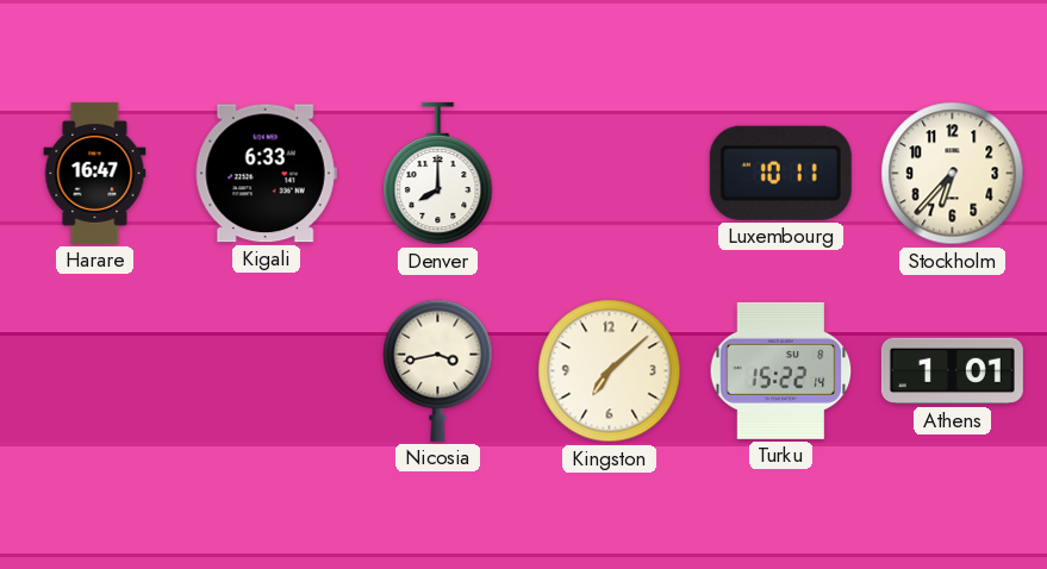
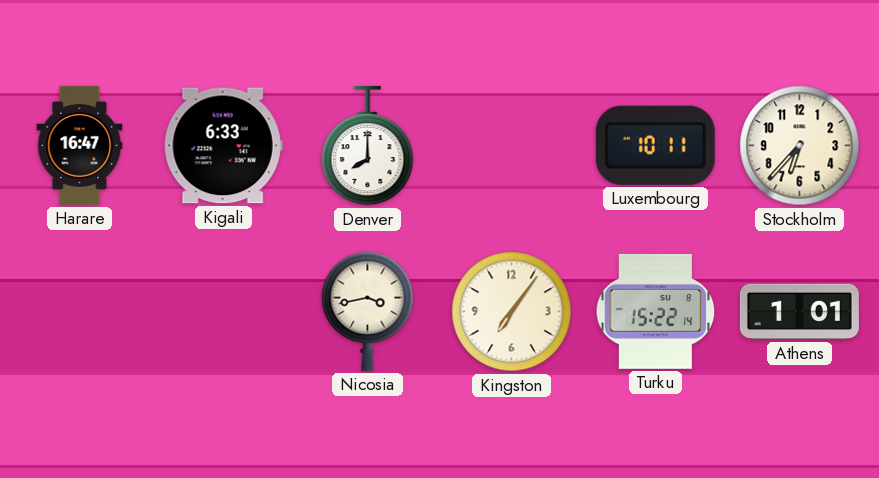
Kingston: 7:08 -> 7:06
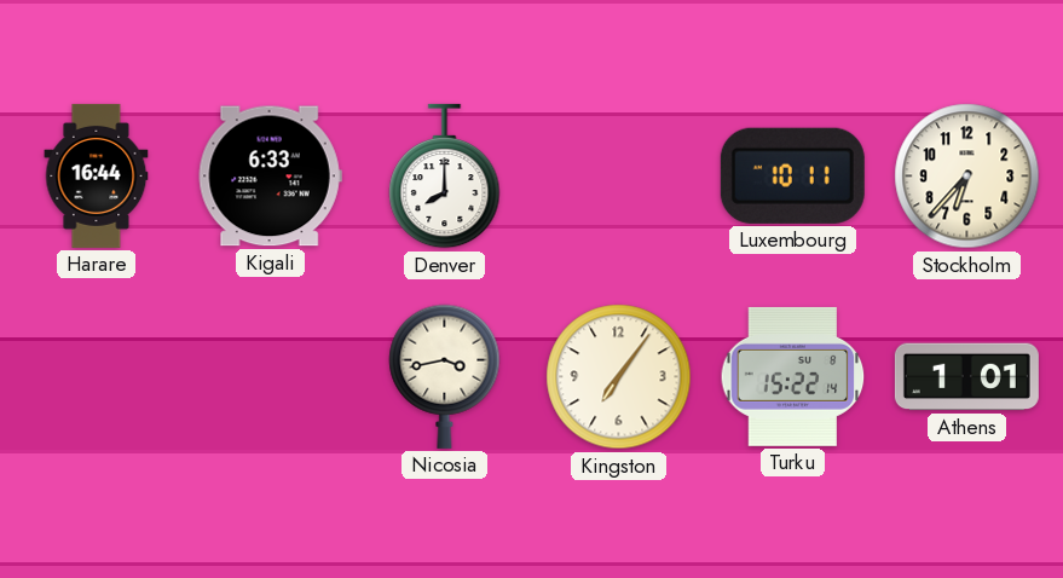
Harare: 16:47 -> 16:44
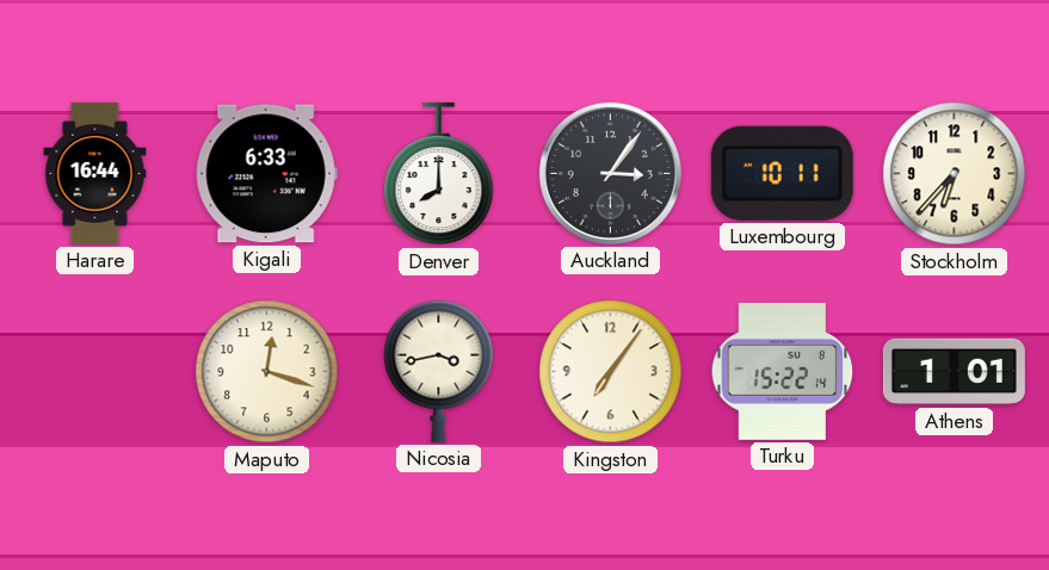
Auckland: none -> 3:06
Maputo: none -> 12:18
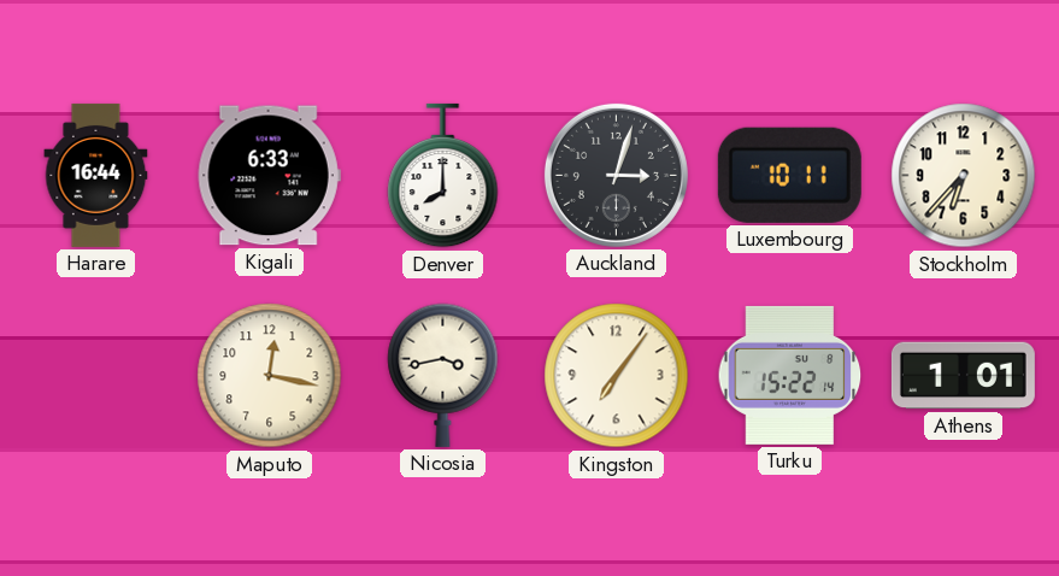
Auckland: 3:06 -> 3:03
Maputo: 12:18 -> 12:17
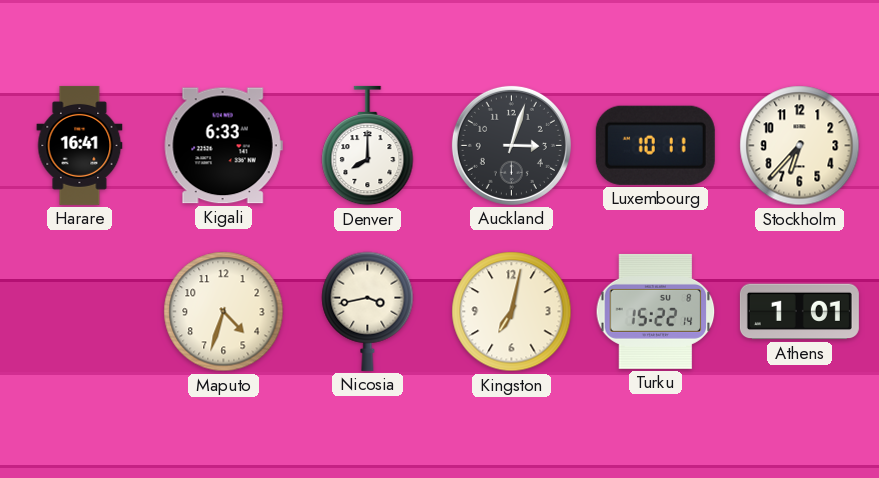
Harare: 16:44 -> 16:41
Maputo: 12:17 -> 4:33
Kingston: 7:06 -> 7:02
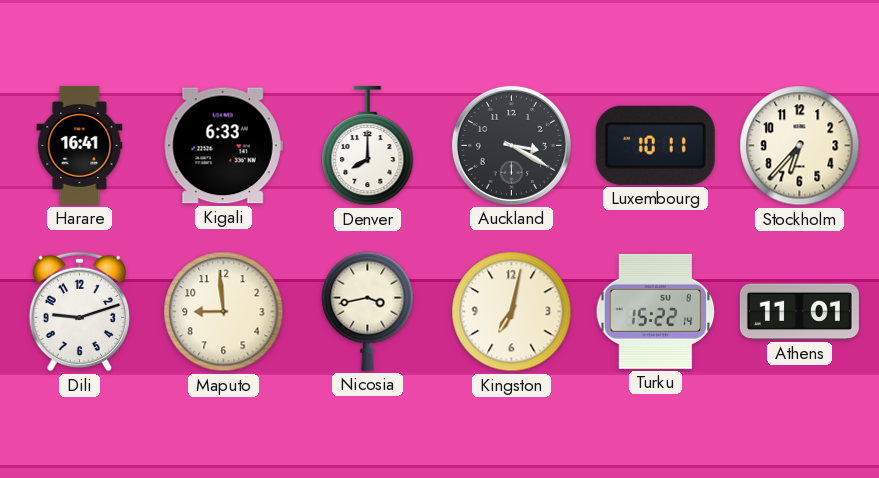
Auckland: 3:03 -> 3:20
Dili: none -> 9:12
Maputo: 4:33 -> 8:59
Athens: 1:01 -> 11:01
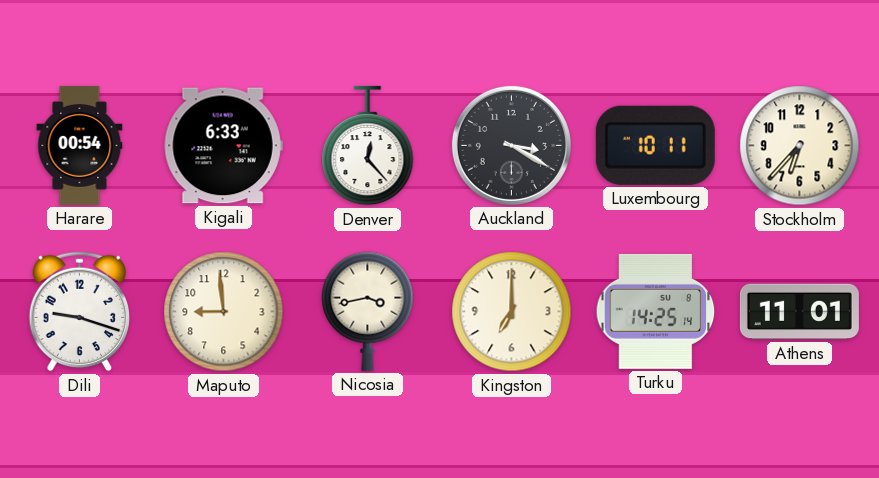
Harare: 16:41 -> 00:54
Denver: 8:00 -> 12:23
Dili: 9:12 -> 9:18
Kingston: 7:02 -> 7:00
Turku: 15:22 -> 14:25
